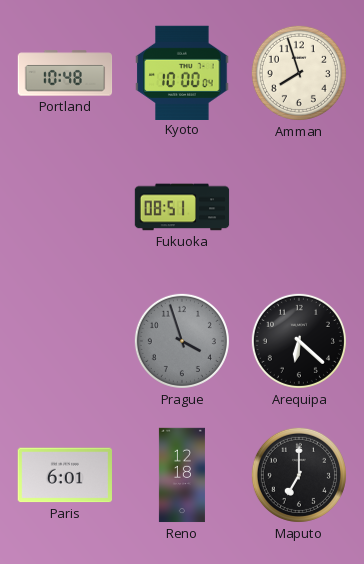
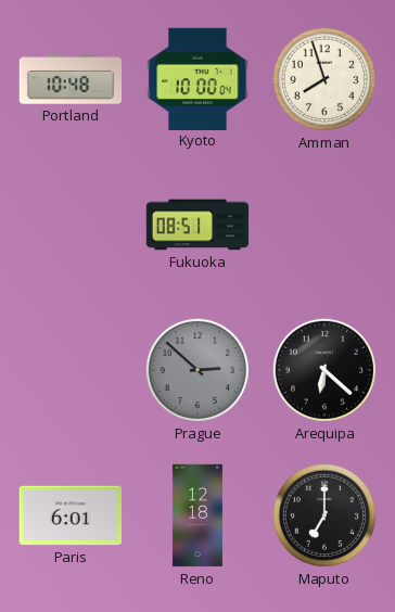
Prague: 3:57 -> 2:52
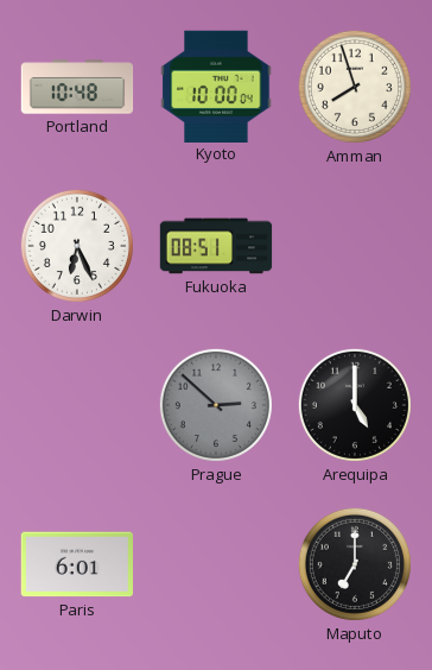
Darwin: none -> 6:26
Arequipa: 6:22 -> 5:00
Reno: 12:18 -> none
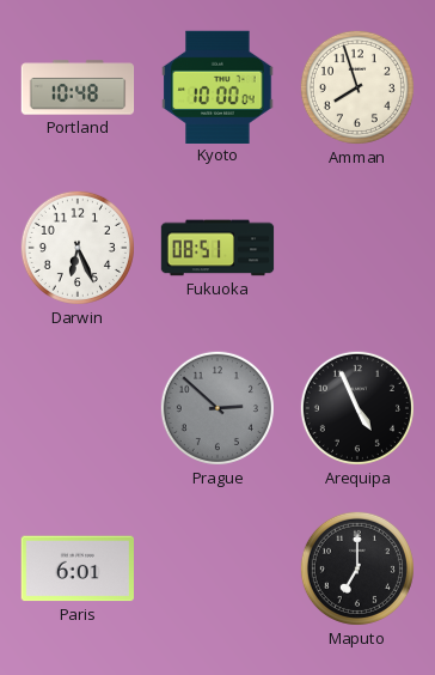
Arequipa: 5:00 -> 4:56
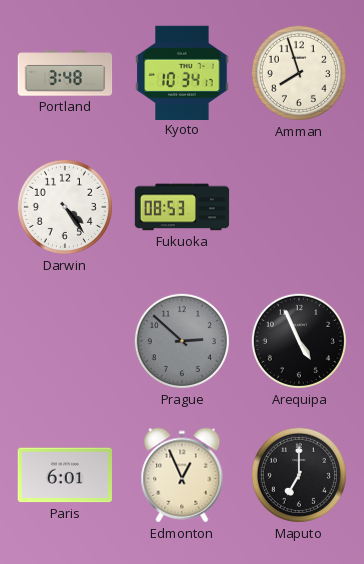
Portland: 10:48 -> 3:48
Kyoto: 10:00 -> 10:34
Darwin: 6:26 -> 4:24
Fukuoka: 08:51 -> 08:53
Edmonton: none -> 12:56
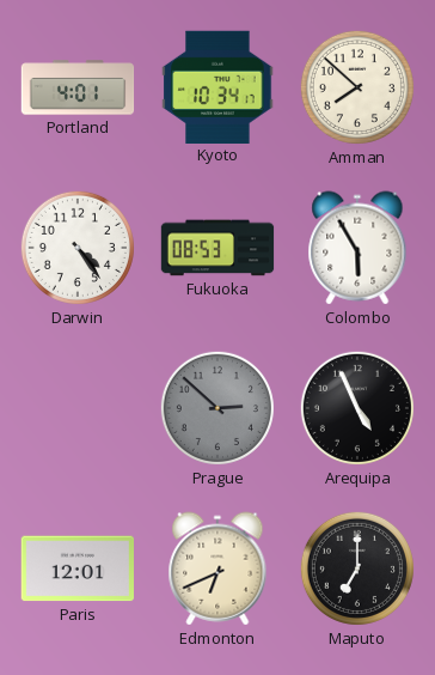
Portland: 3:48 -> 4:01
Amman: 7:57 -> 7:52
Colombo: none -> 5:55
Paris: 6:01 -> 12:01
Edmonton: 12:56 -> 6:41
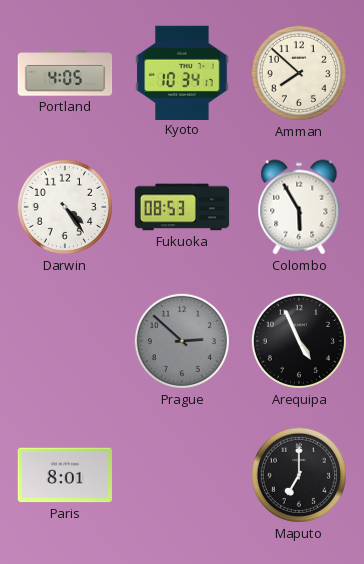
Portland: 4:01 -> 4:05
Paris: 12:01 -> 8:01
Edmonton: 6:41 -> none
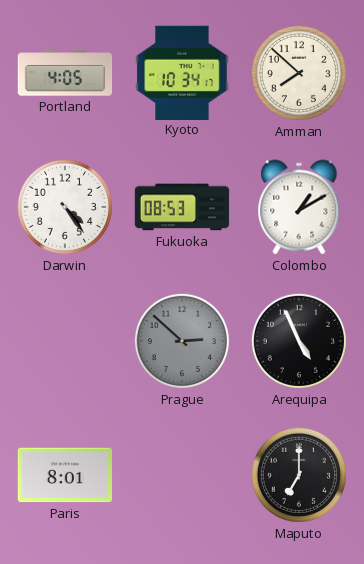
Colombo: 5:55 -> 1:10
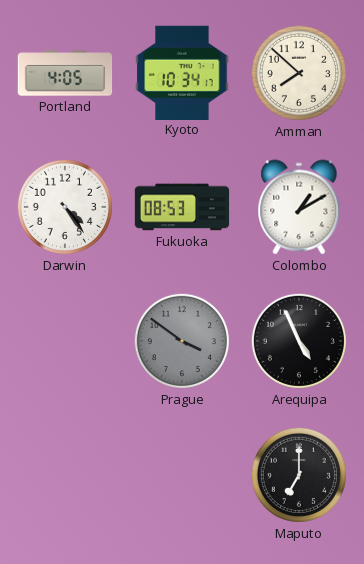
Prague: 2:52 -> 3:51
Paris: 8:01 -> none
